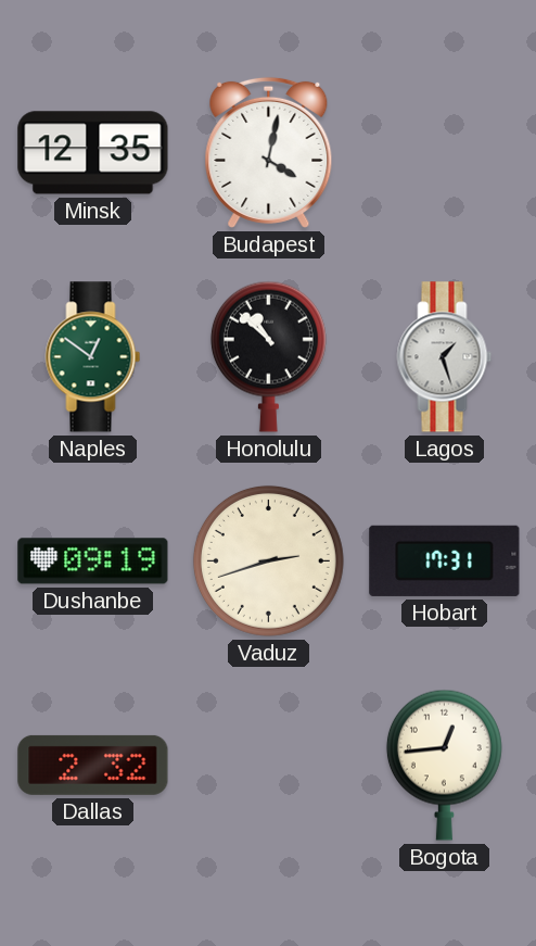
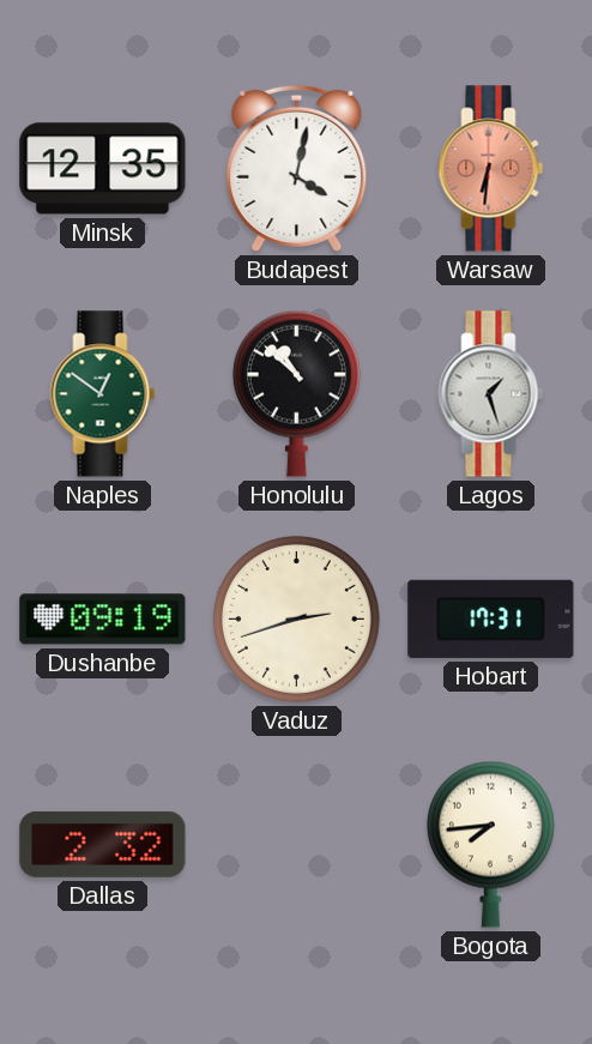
Warsaw: none -> 6:31
Bogota: 12:44 -> 7:44
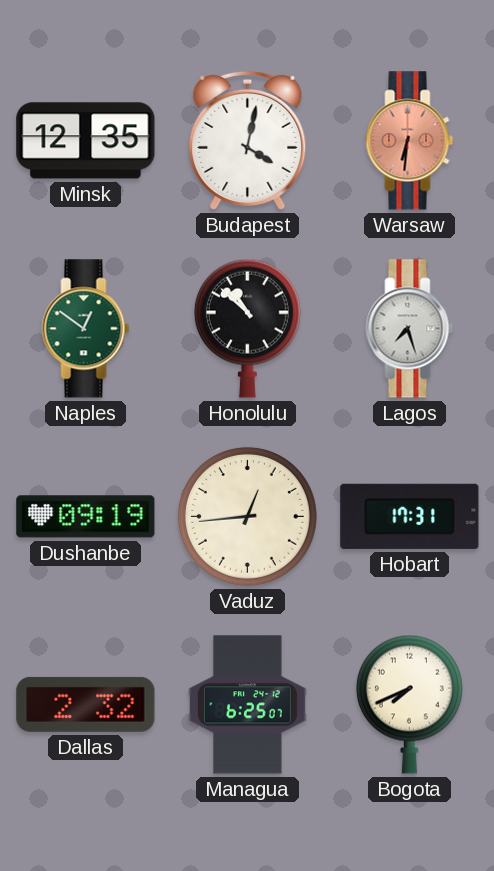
Lagos: 1:27 -> 7:27
Vaduz: 2:42 -> 12:44
Managua: none -> 6:25
Bogota: 7:44 -> 7:41
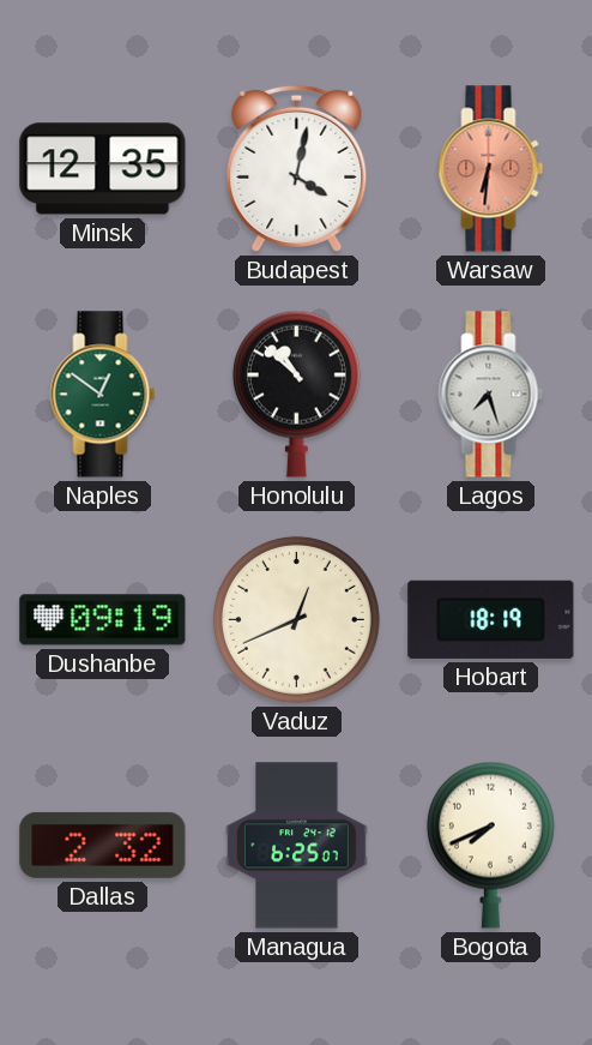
Vaduz: 12:44 -> 12:41
Hobart: 17:31 -> 18:19
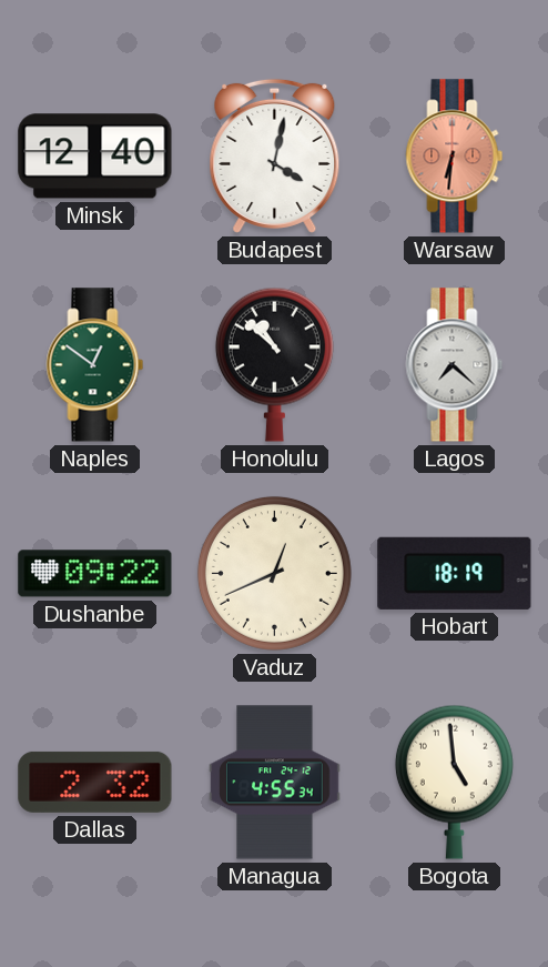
Minsk: 12:35 -> 12:40
Lagos: 7:27 -> 7:22
Dushanbe: 09:19 -> 09:22
Managua: 6:25 -> 4:55
Bogota: 7:41 -> 4:59
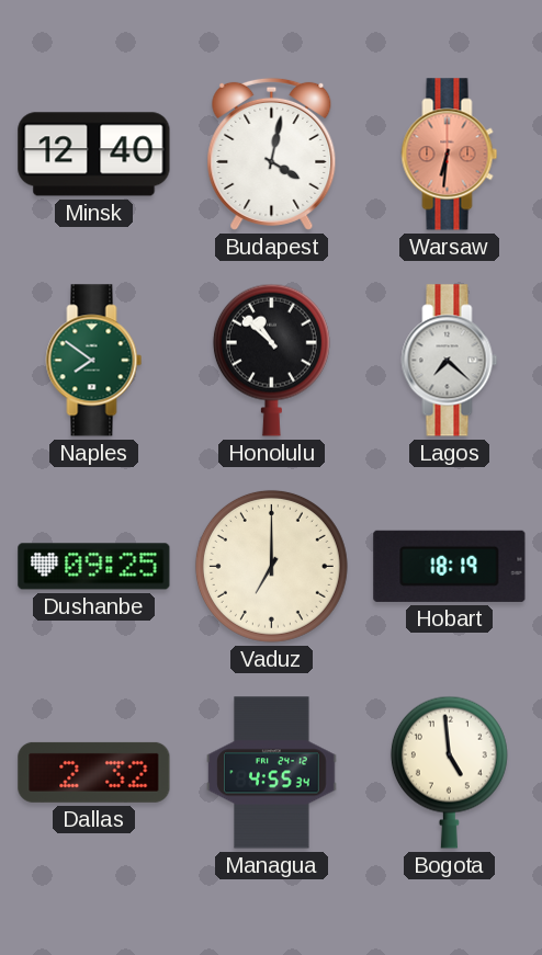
Naples: 12:51 -> 7:51
Dushanbe: 09:22 -> 09:25
Vaduz: 12:41 -> 7:00
